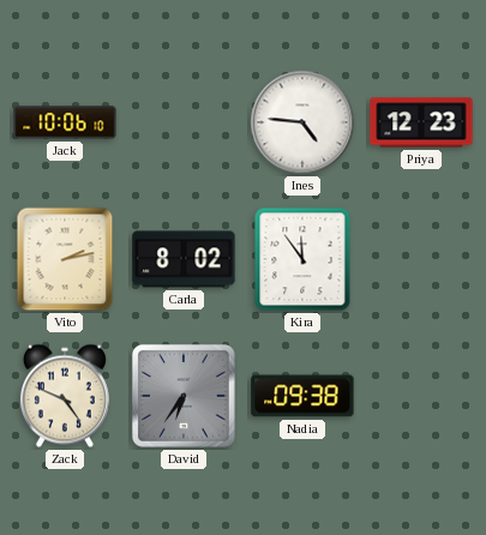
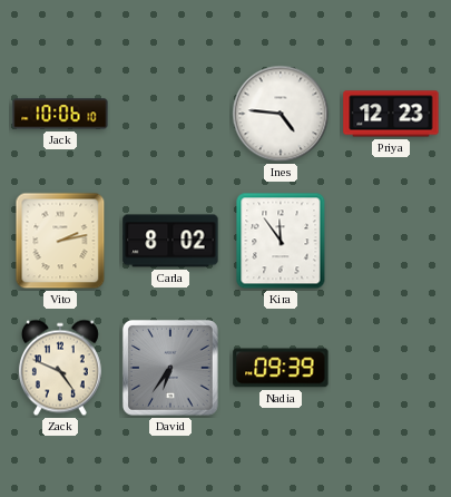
Nadia: 09:38 -> 09:39
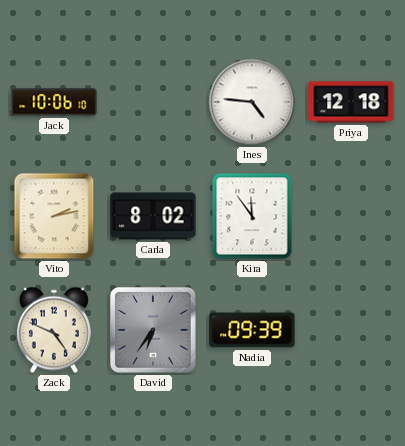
Priya: 12:23 -> 12:18
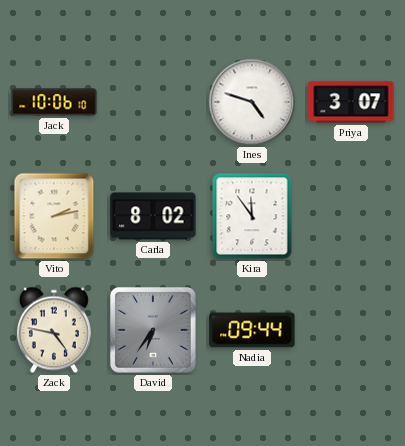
Ines: 4:46 -> 4:48
Priya: 12:18 -> 3:07
Zack: 4:49 -> 4:47
Nadia: 09:39 -> 09:44
